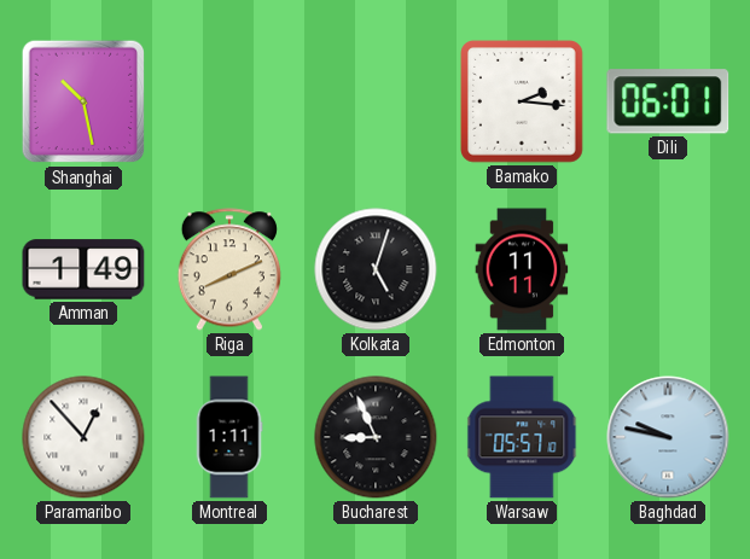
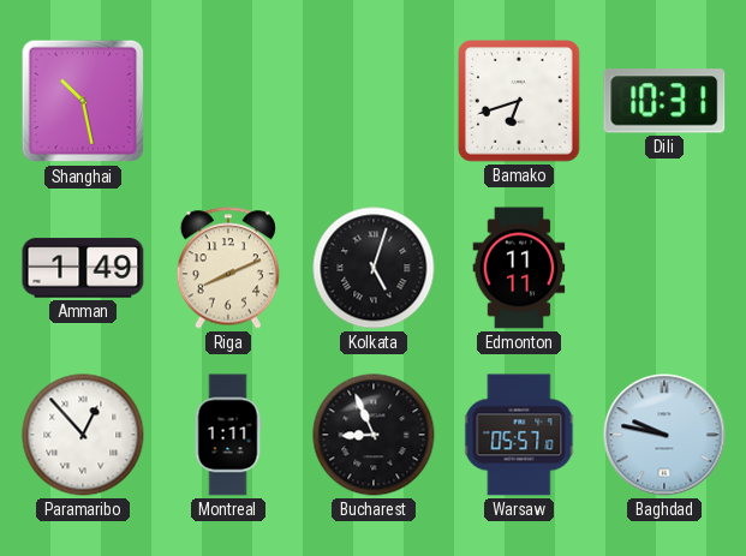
Bamako: 2:16 -> 6:42
Dili: 06:01 -> 10:31
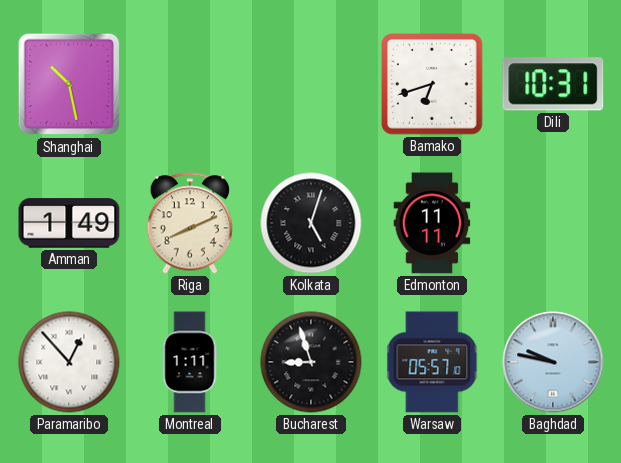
Bucharest: 8:56 -> 8:57
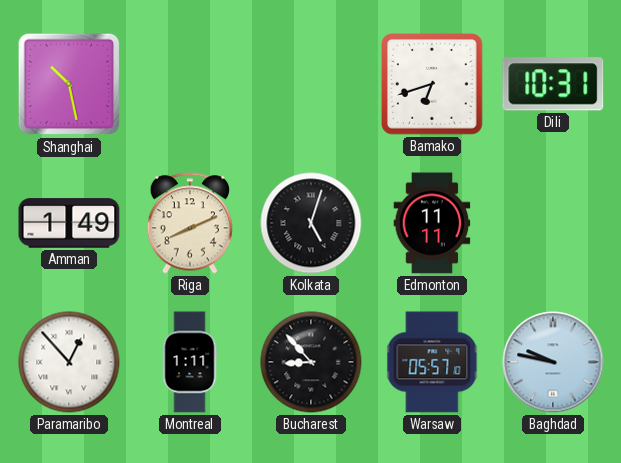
Bucharest: 8:57 -> 8:53
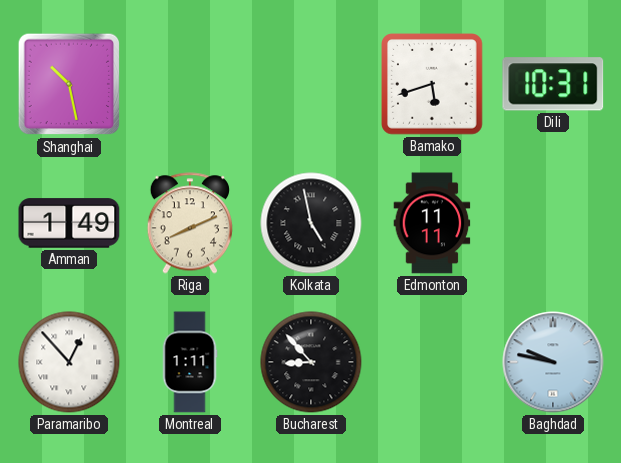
Bamako: 6:42 -> 5:42
Kolkata: 5:03 -> 4:58
Warsaw: 05:57 -> none
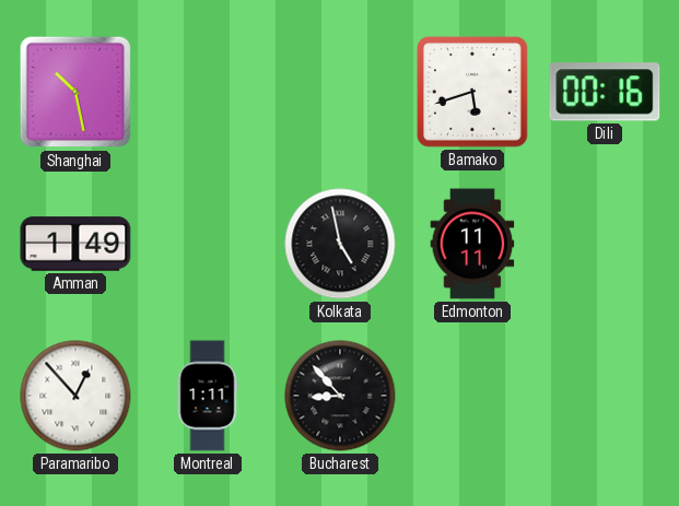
Dili: 10:31 -> 00:16
Riga: 8:11 -> none
Baghdad: 9:47 -> none
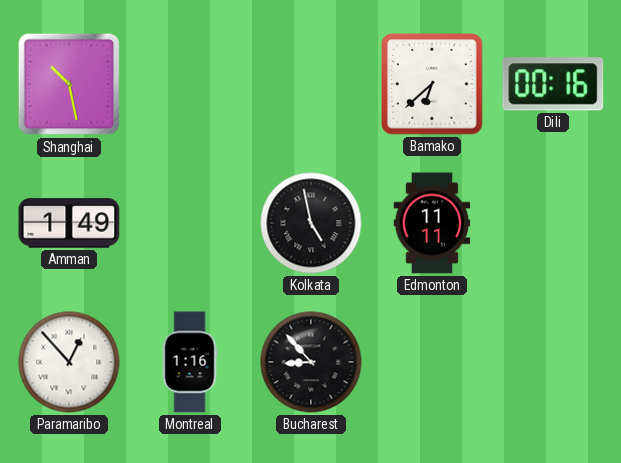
Bamako: 5:42 -> 6:38
Montreal: 1:11 -> 1:16
